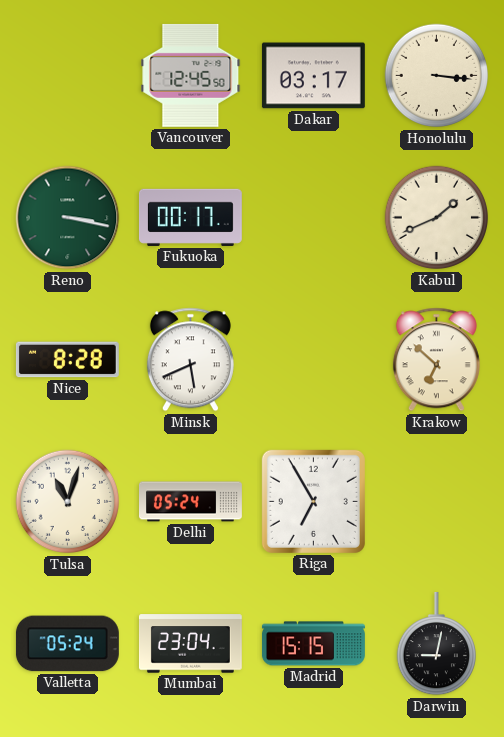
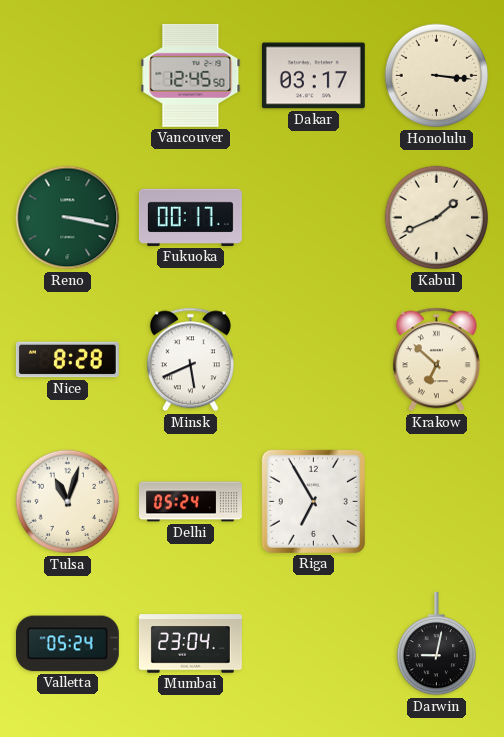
Madrid: 15:15 -> none
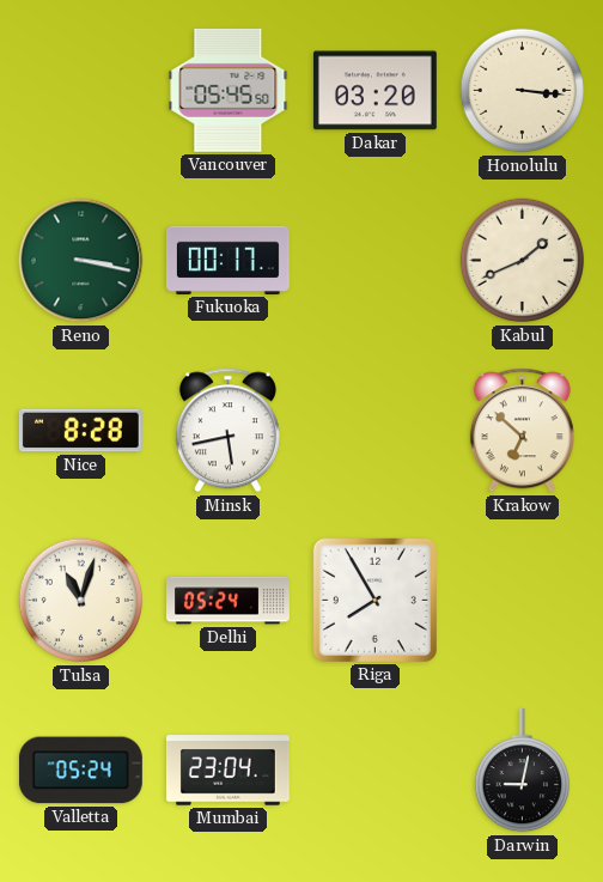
Vancouver: 12:45 -> 05:45
Dakar: 03:17 -> 03:20
Minsk: 5:41 -> 5:43
Riga: 6:55 -> 7:55
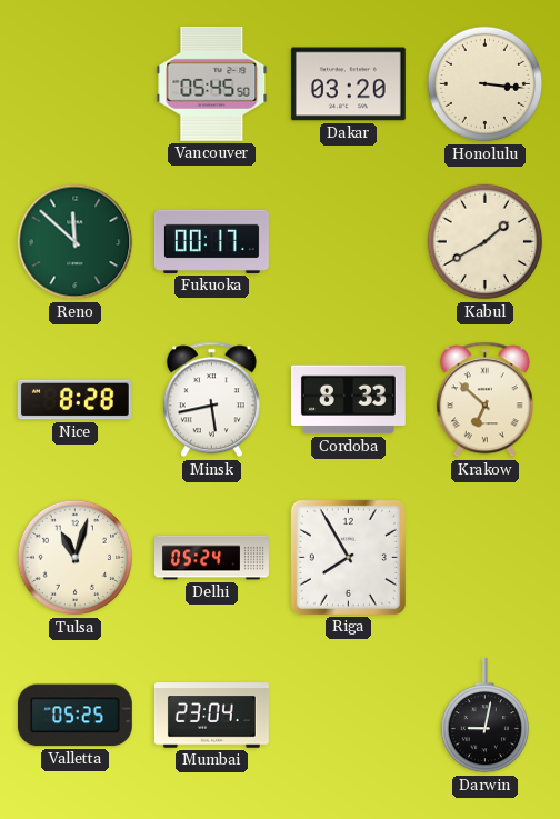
Reno: 3:17 -> 11:52
Kabul: 1:41 -> 1:40
Cordoba: none -> 8:33
Valletta: 05:24 -> 05:25
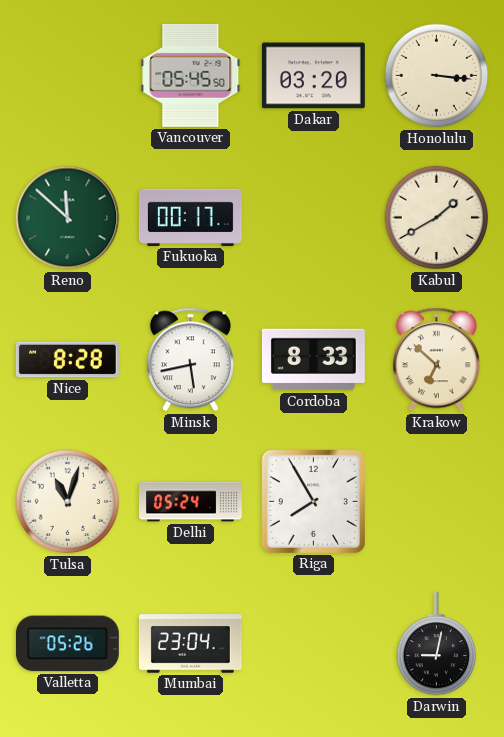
Valletta: 05:25 -> 05:26
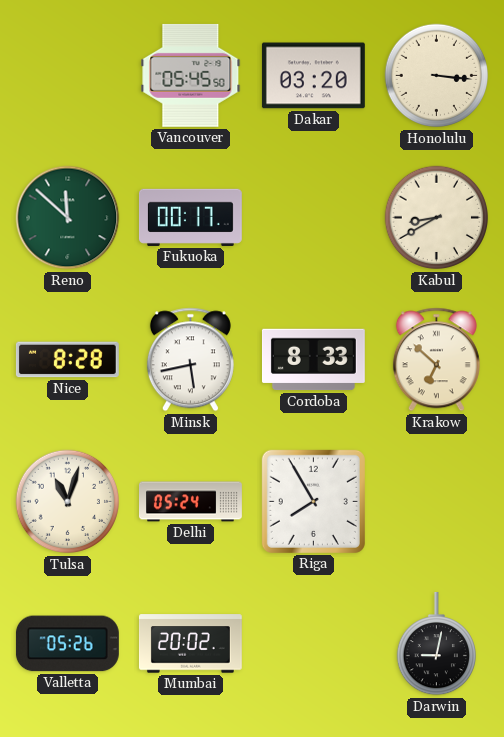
Kabul: 1:40 -> 8:40
Mumbai: 23:04 -> 20:02
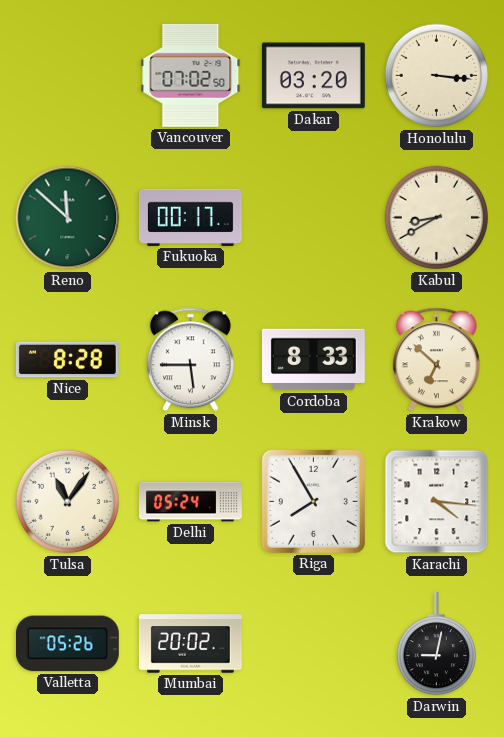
Vancouver: 05:45 -> 07:02
Minsk: 5:43 -> 5:45
Tulsa: 11:03 -> 11:06
Karachi: none -> 4:16
